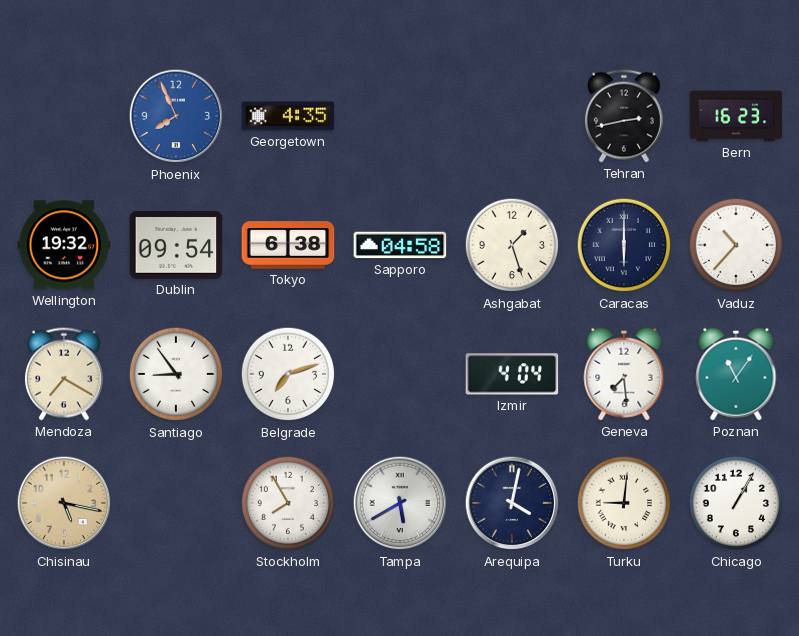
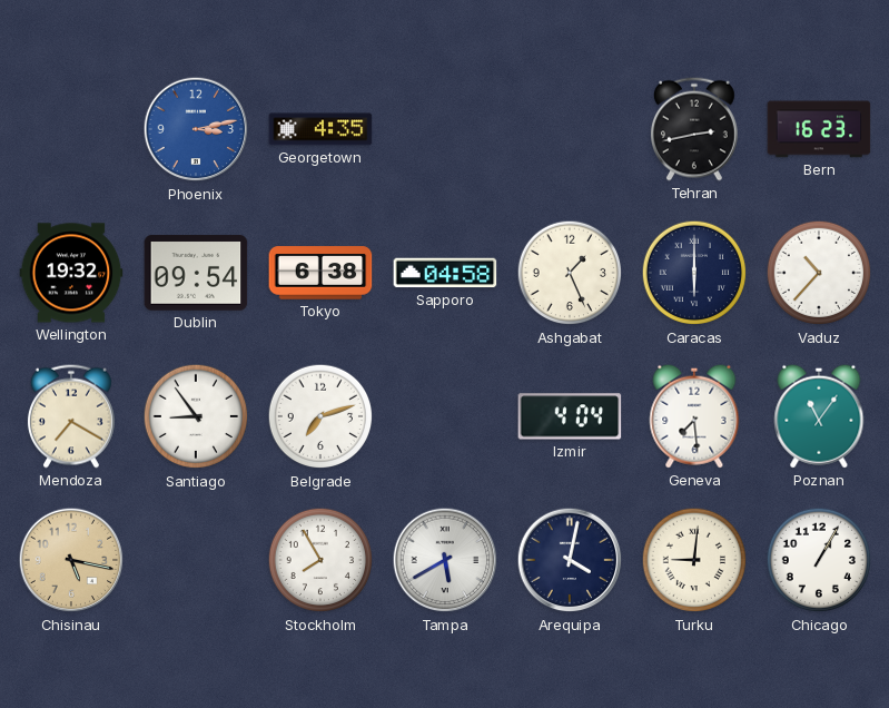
Phoenix: 7:56 -> 3:13
Ashgabat: 1:27 -> 1:26
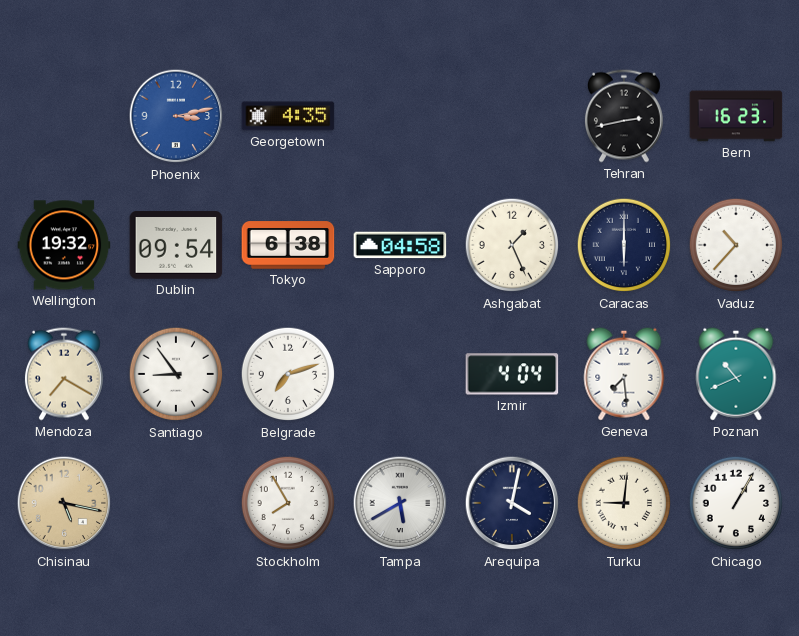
Poznan: 11:06 -> 10:41
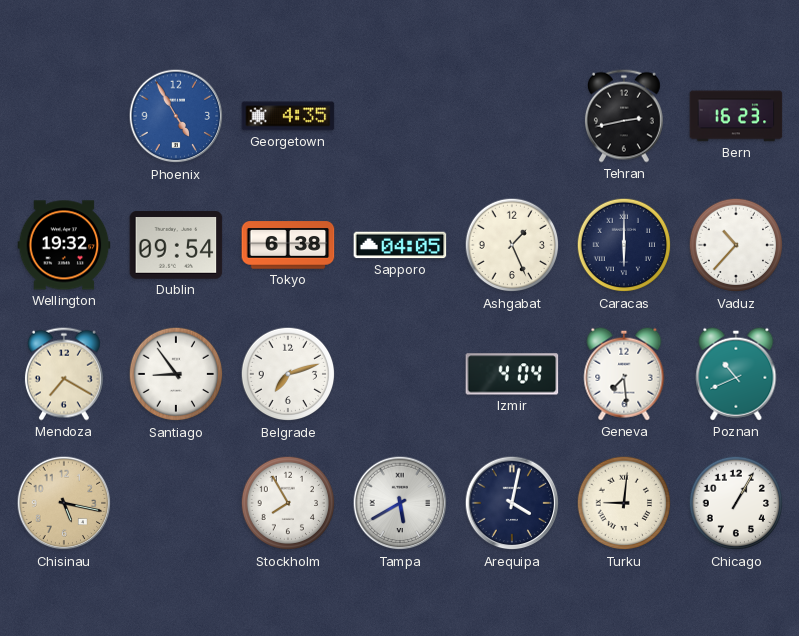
Phoenix: 3:13 -> 4:55
Sapporo: 04:58 -> 04:05
